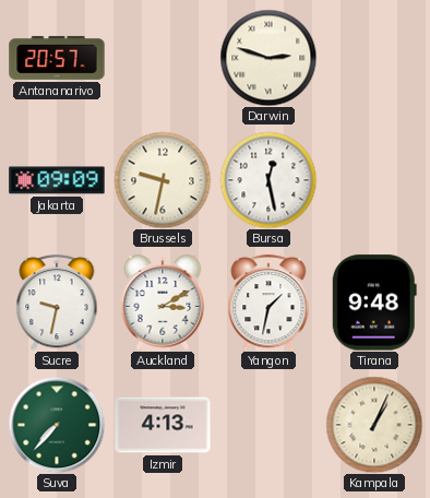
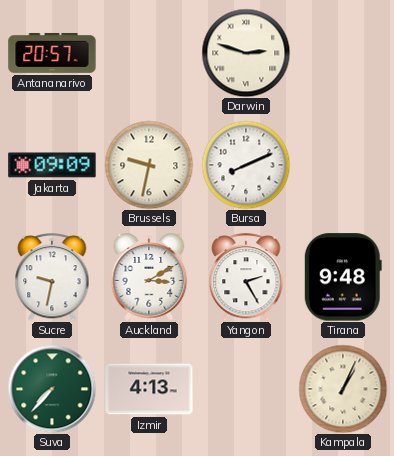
Bursa: 12:28 -> 8:11
Yangon: 1:32 -> 2:25
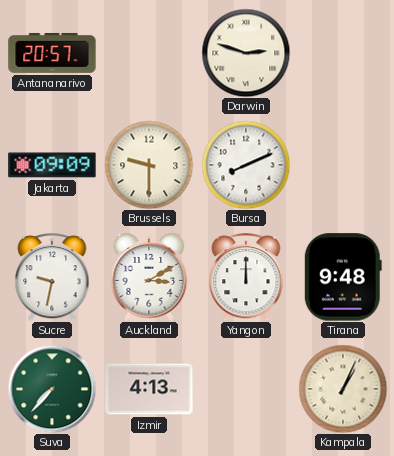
Brussels: 9:32 -> 9:30
Yangon: 2:25 -> 12:00
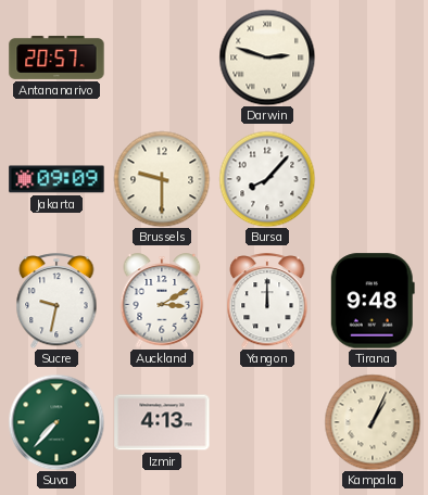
Bursa: 8:11 -> 8:07
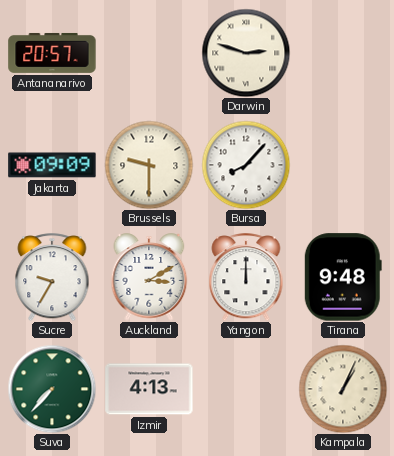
Sucre: 9:32 -> 9:35
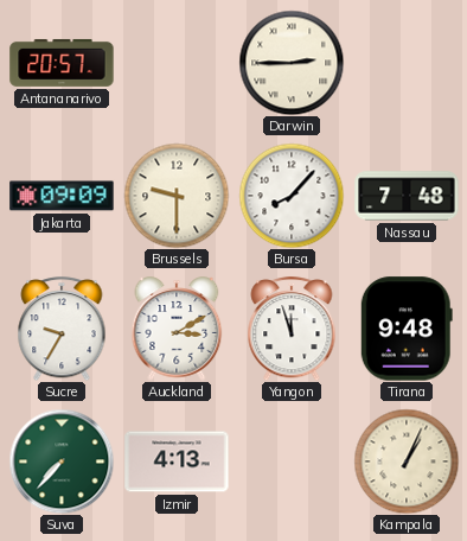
Darwin: 2:48 -> 2:45
Nassau: none -> 7:48
Yangon: 12:00 -> 11:57
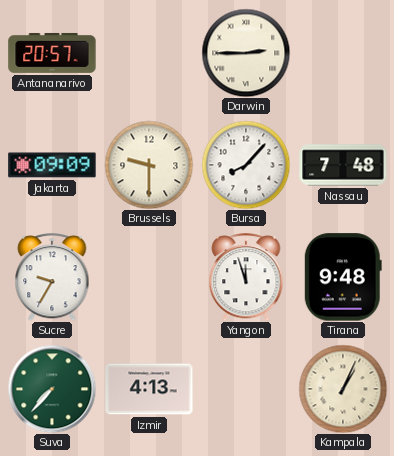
Auckland: 3:10 -> none
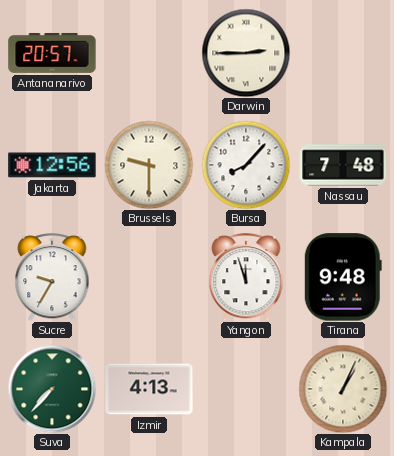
Jakarta: 09:09 -> 12:56
